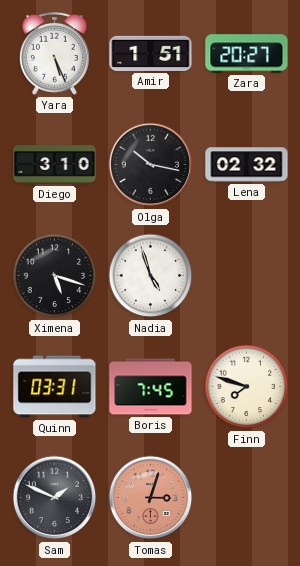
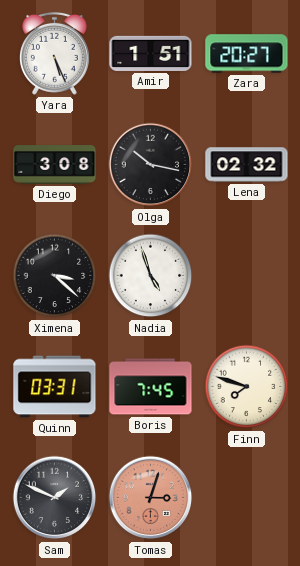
Diego: 3:10 -> 3:08
Ximena: 5:18 -> 3:22
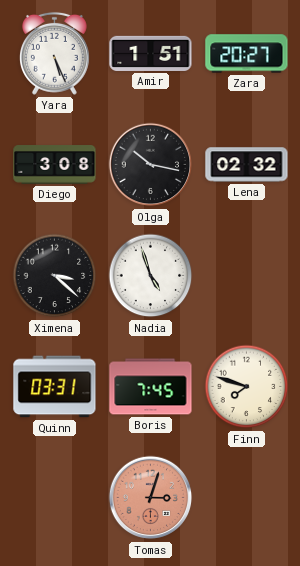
Sam: 1:49 -> none
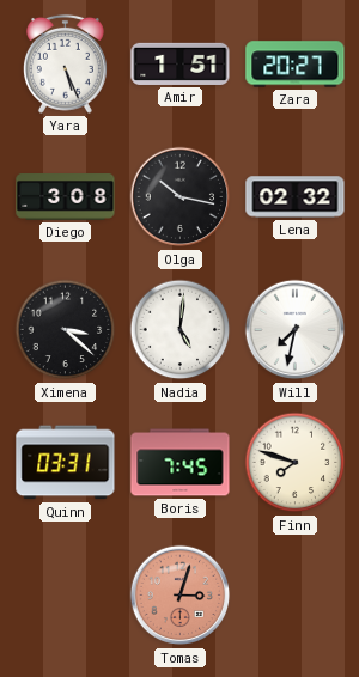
Nadia: 4:57 -> 5:01
Will: none -> 7:32
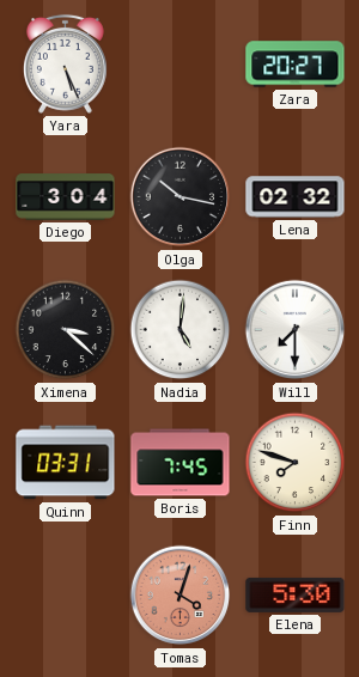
Amir: 1:51 -> none
Diego: 3:08 -> 3:04
Will: 7:32 -> 7:30
Tomas: 3:03 -> 4:03
Elena: none -> 5:30
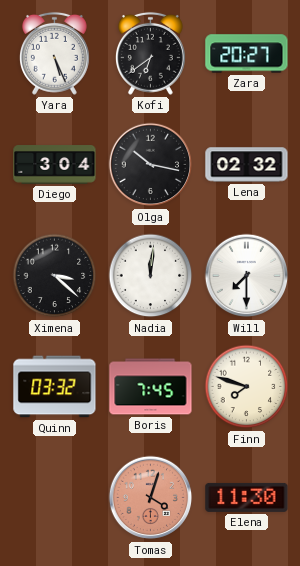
Kofi: none -> 6:39
Nadia: 5:01 -> 12:01
Quinn: 03:31 -> 03:32
Elena: 5:30 -> 11:30
